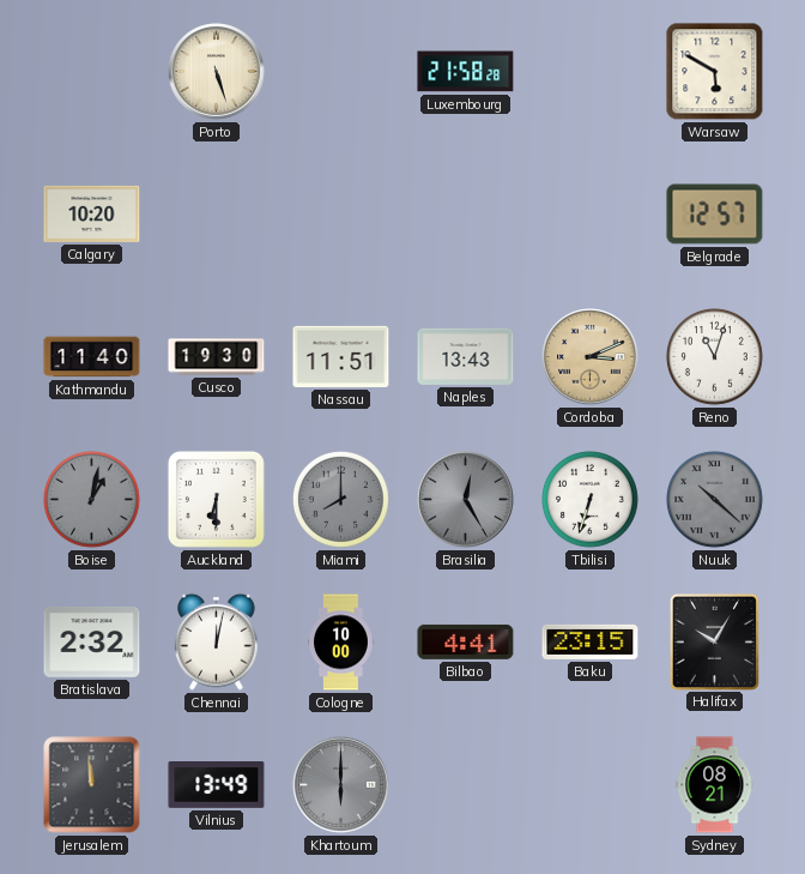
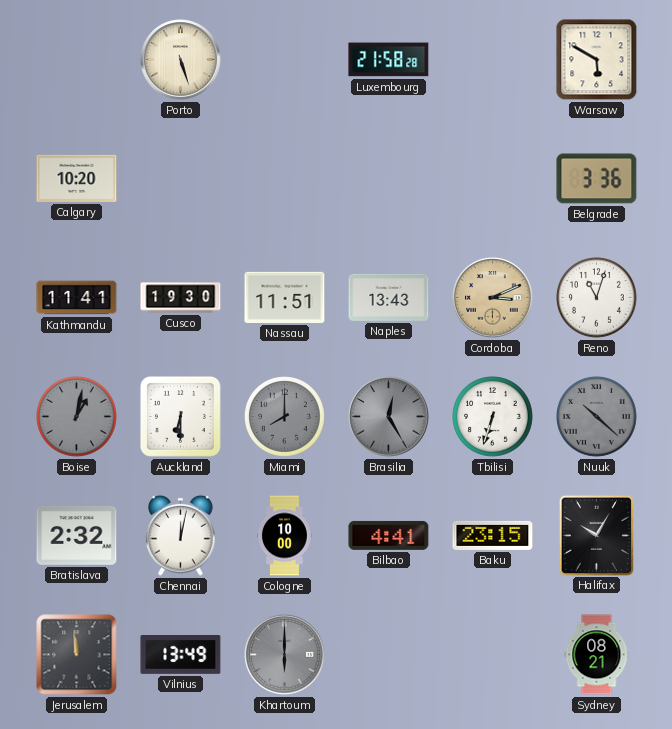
Belgrade: 12:57 -> 3:36
Kathmandu: 11:40 -> 11:41
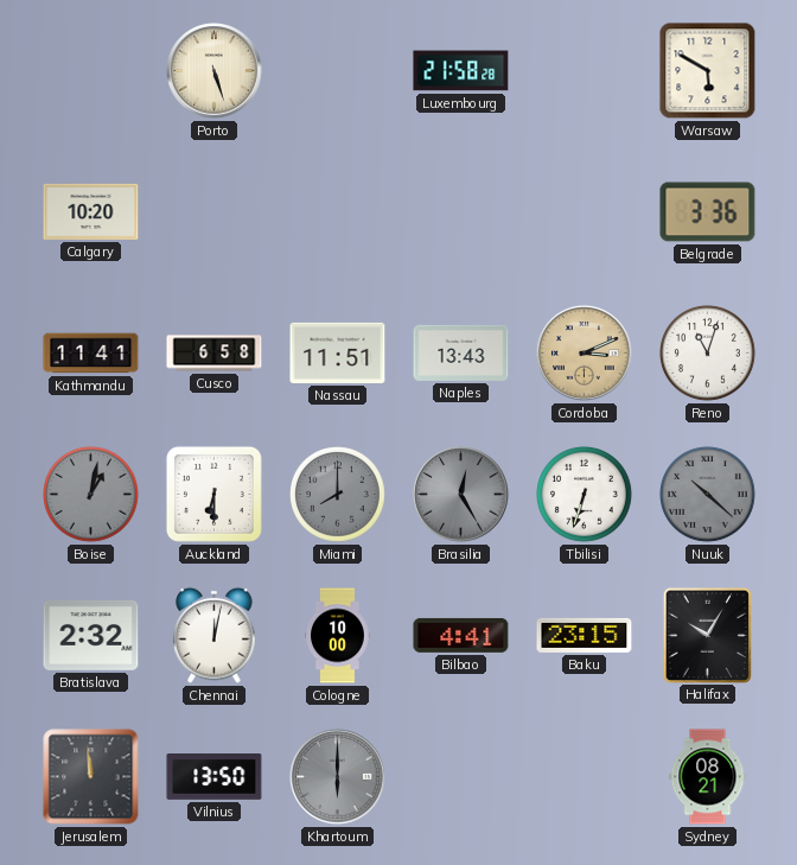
Cusco: 19:30 -> 6:58
Vilnius: 13:49 -> 13:50
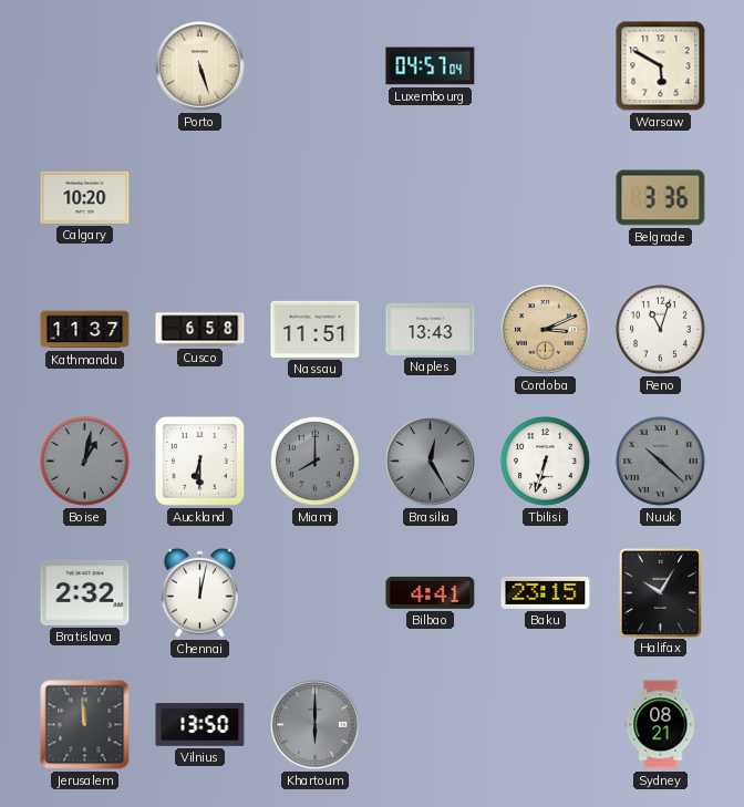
Luxembourg: 21:58 -> 04:57
Kathmandu: 11:41 -> 11:37
Cologne: 10:00 -> none
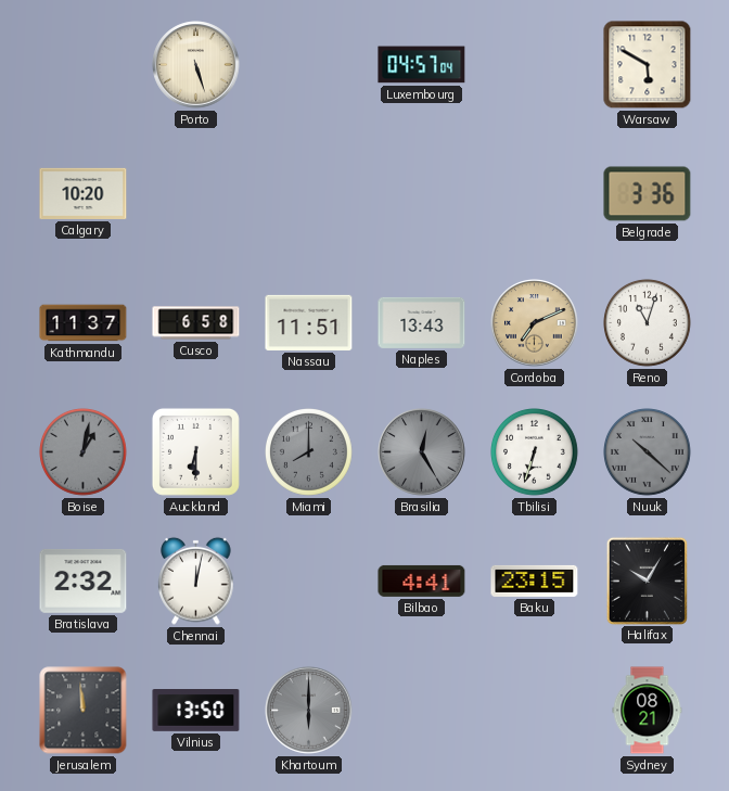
Cordoba: 3:11 -> 7:11
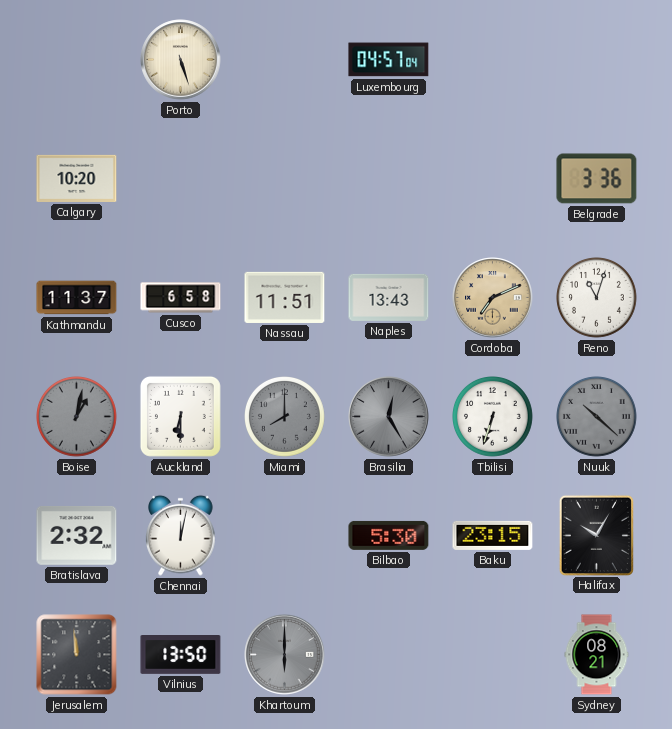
Warsaw: 5:50 -> none
Bilbao: 4:41 -> 5:30
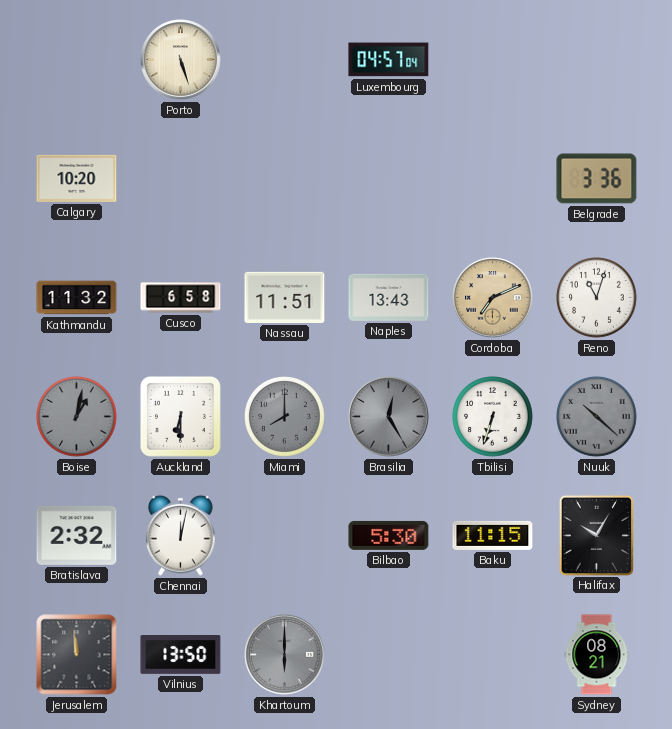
Kathmandu: 11:37 -> 11:32
Baku: 23:15 -> 11:15
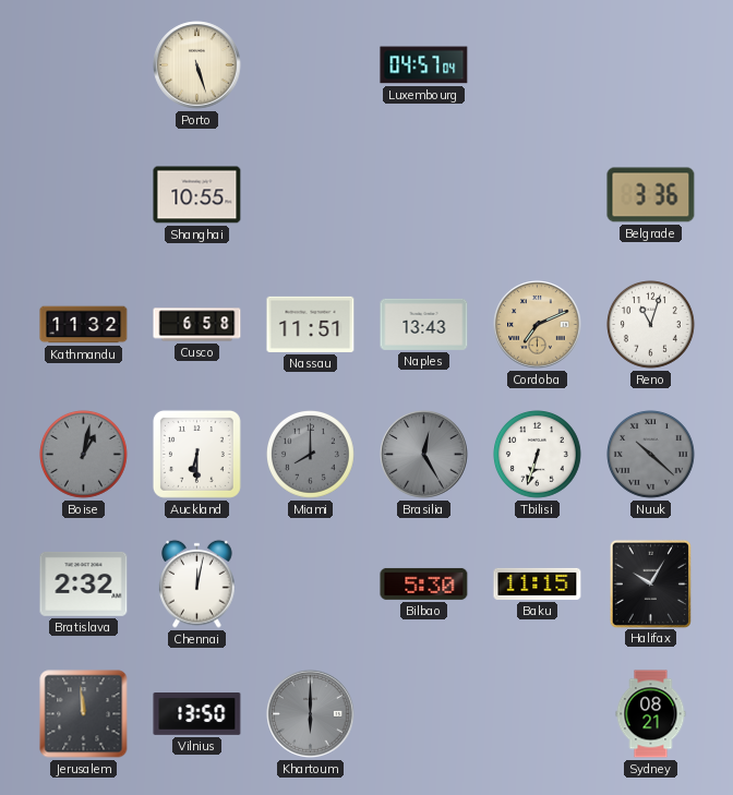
Calgary: 10:20 -> none
Shanghai: none -> 10:55
